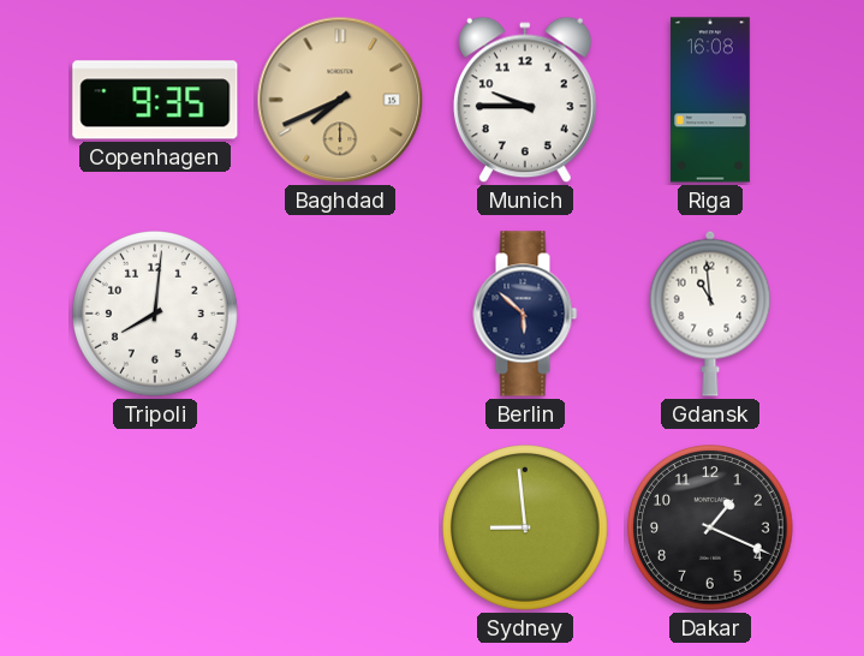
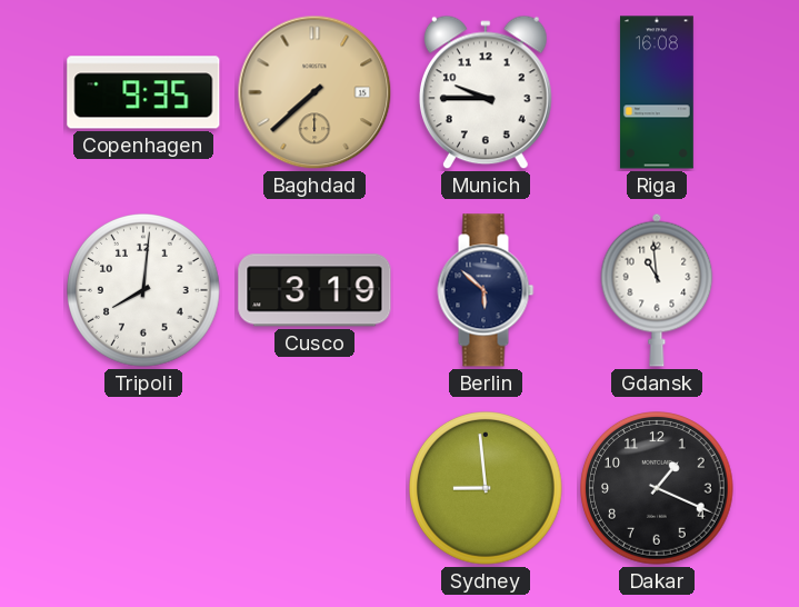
Baghdad: 7:41 -> 7:38
Cusco: none -> 3:19
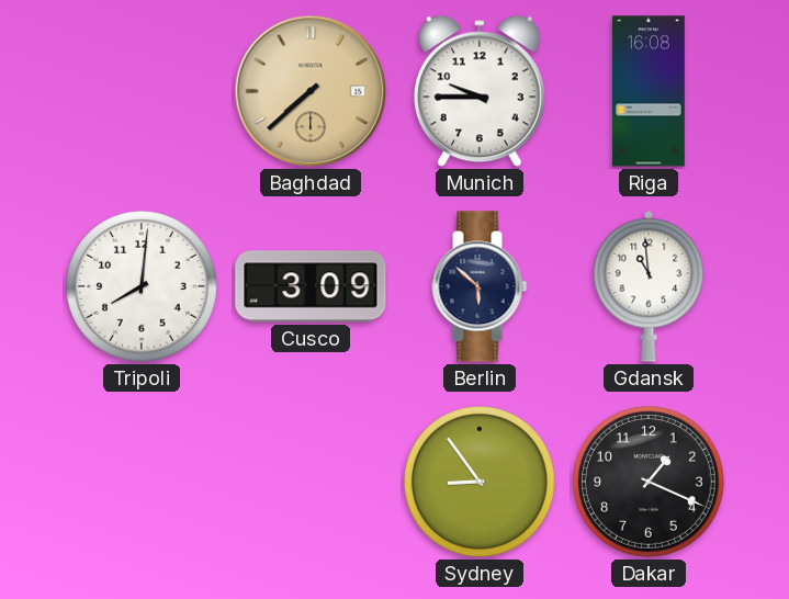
Copenhagen: 9:35 -> none
Cusco: 3:19 -> 3:09
Sydney: 8:59 -> 8:54
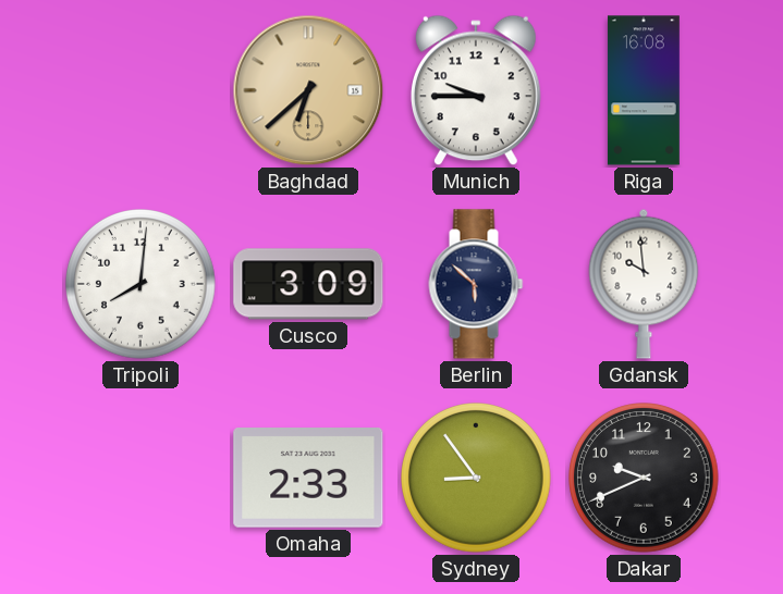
Baghdad: 7:38 -> 6:38
Gdansk: 10:59 -> 9:59
Omaha: none -> 2:33
Dakar: 1:19 -> 9:41
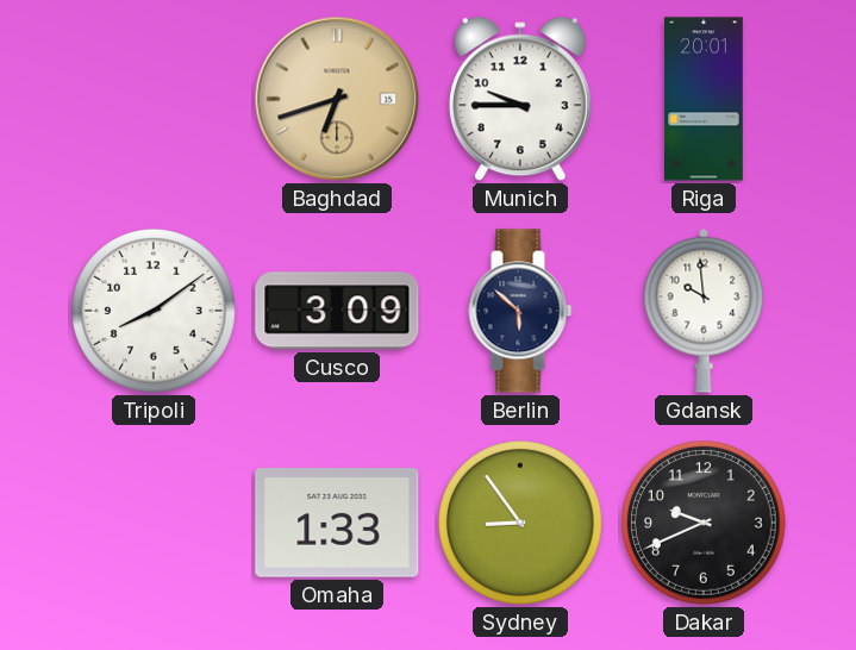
Baghdad: 6:38 -> 6:42
Riga: 16:08 -> 20:01
Tripoli: 8:01 -> 8:09
Omaha: 2:33 -> 1:33
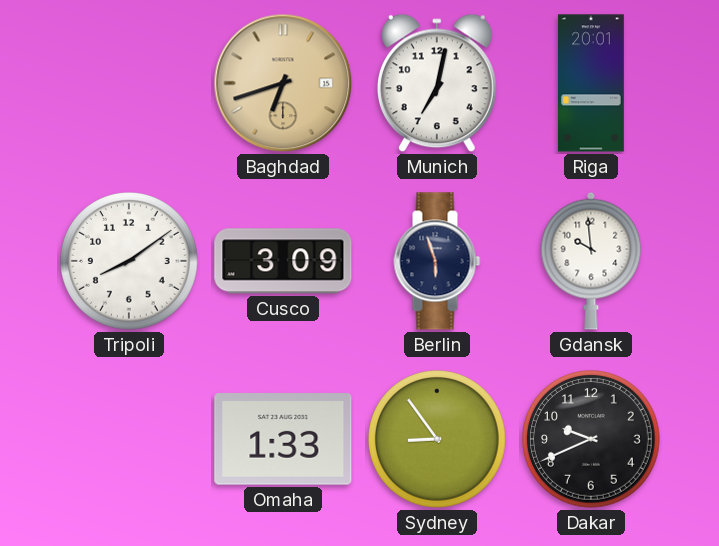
Munich: 9:45 -> 7:02
Berlin: 5:52 -> 5:57
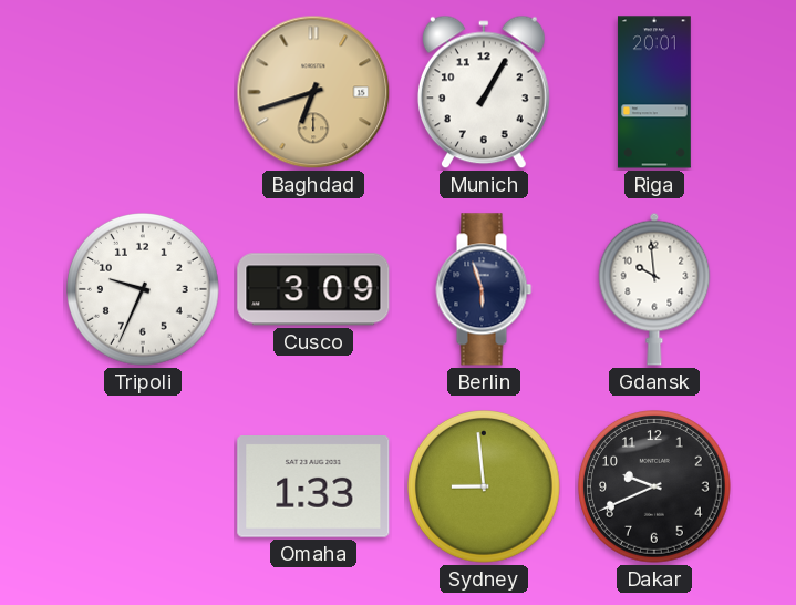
Munich: 7:02 -> 1:05
Tripoli: 8:09 -> 9:34
Sydney: 8:54 -> 8:59
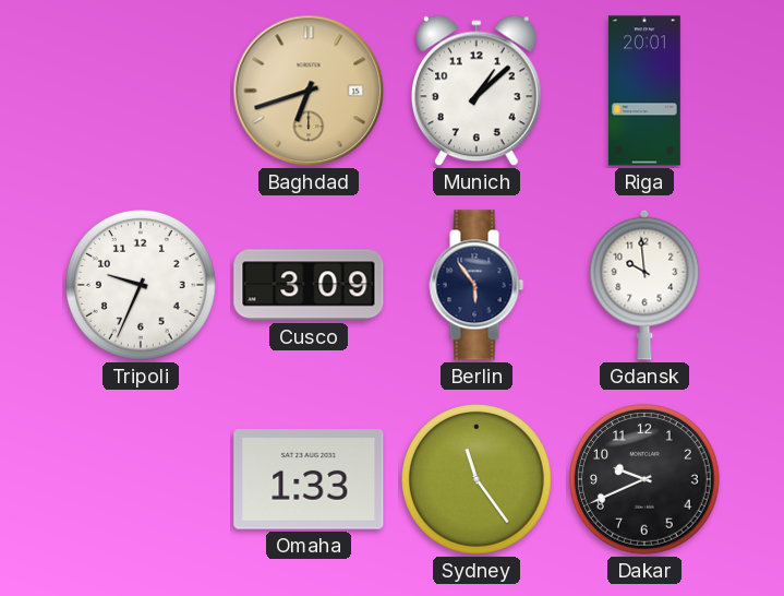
Munich: 1:05 -> 1:08
Berlin: 5:57 -> 5:54
Sydney: 8:59 -> 11:24
